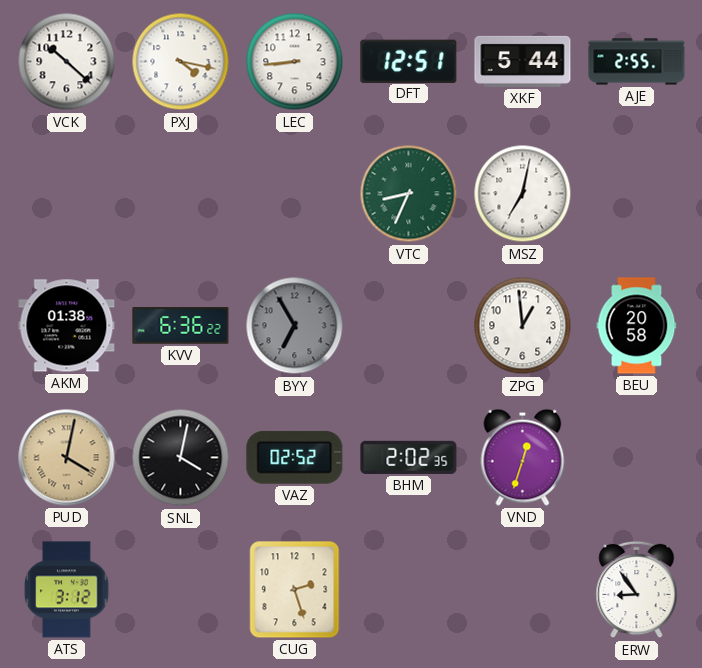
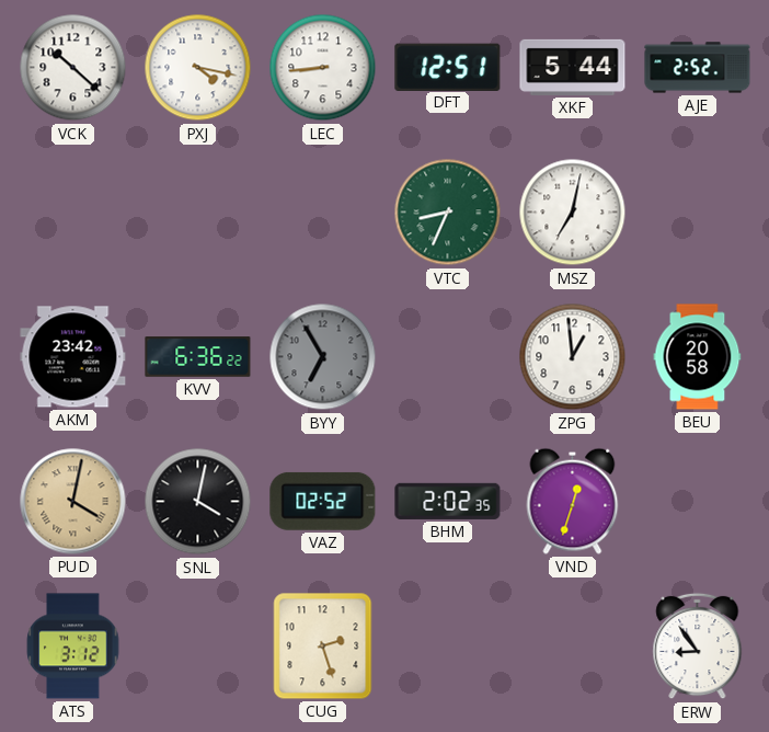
AJE: 2:55 -> 2:52
AKM: 01:38 -> 23:42
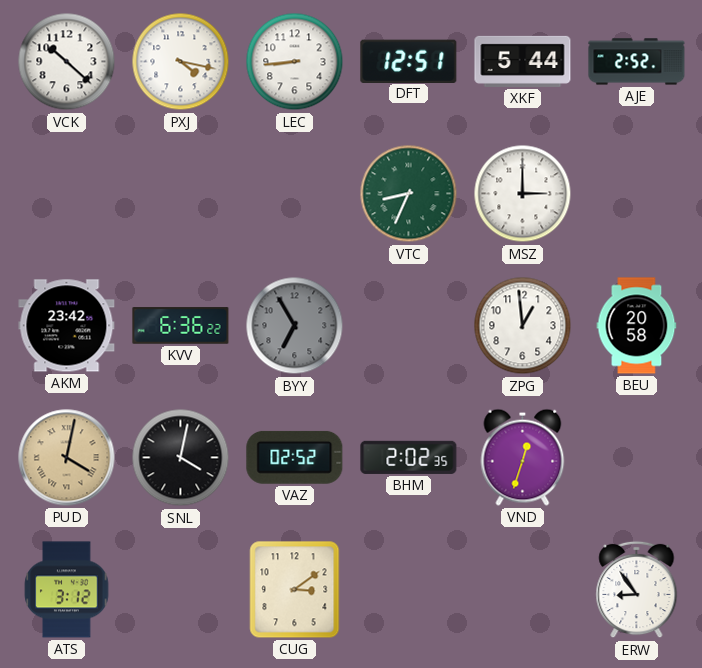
MSZ: 7:02 -> 3:00
CUG: 2:27 -> 3:09
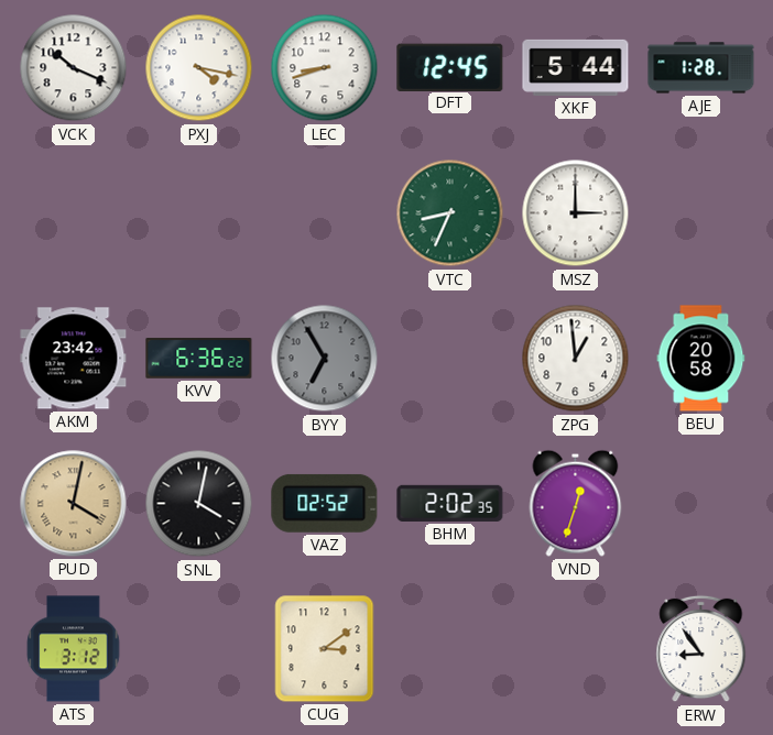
VCK: 10:22 -> 10:19
LEC: 8:44 -> 8:42
DFT: 12:51 -> 12:45
AJE: 2:52 -> 1:28
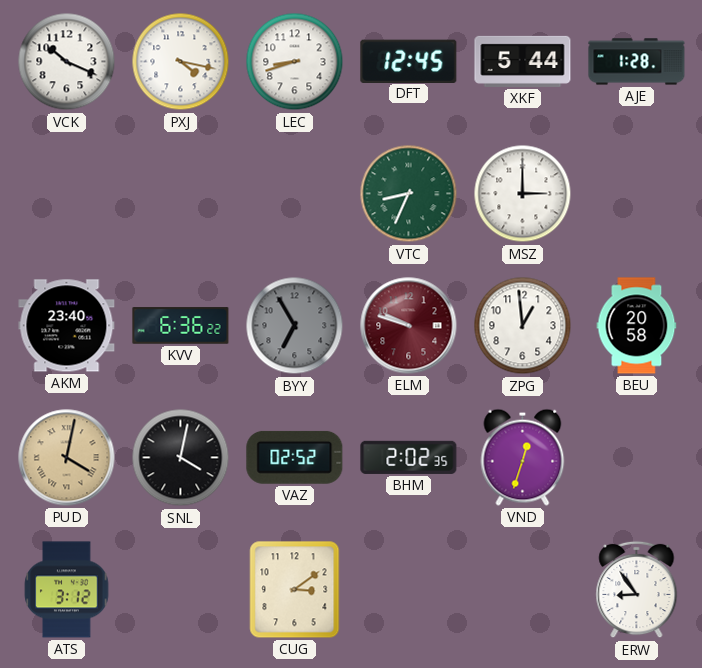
AKM: 23:42 -> 23:40
ELM: none -> 9:48
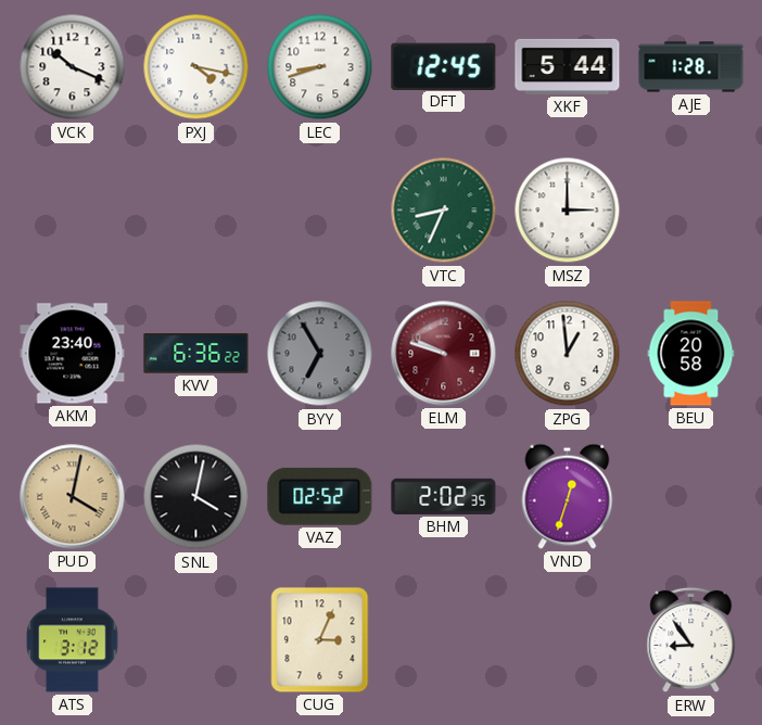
CUG: 3:09 -> 3:04
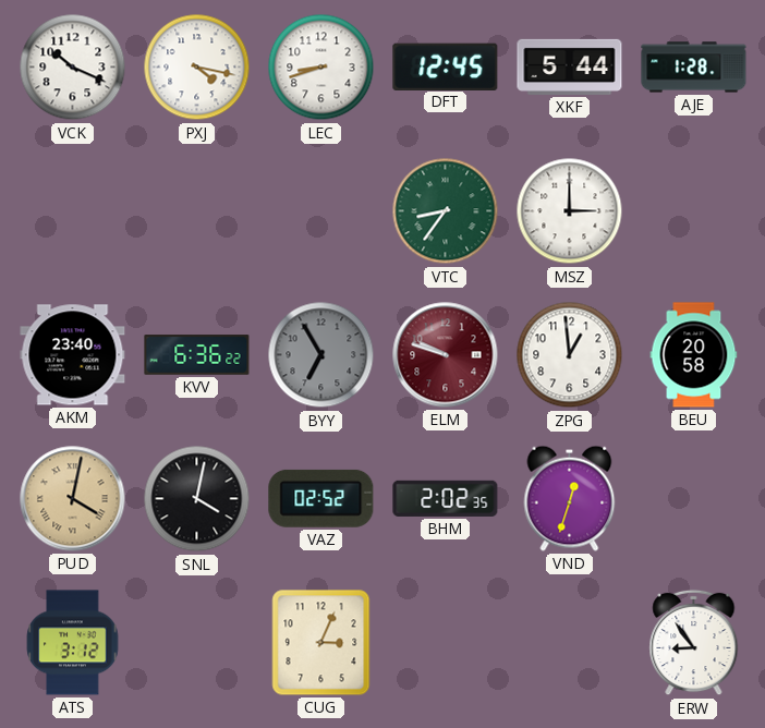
VTC: 8:34 -> 8:36
